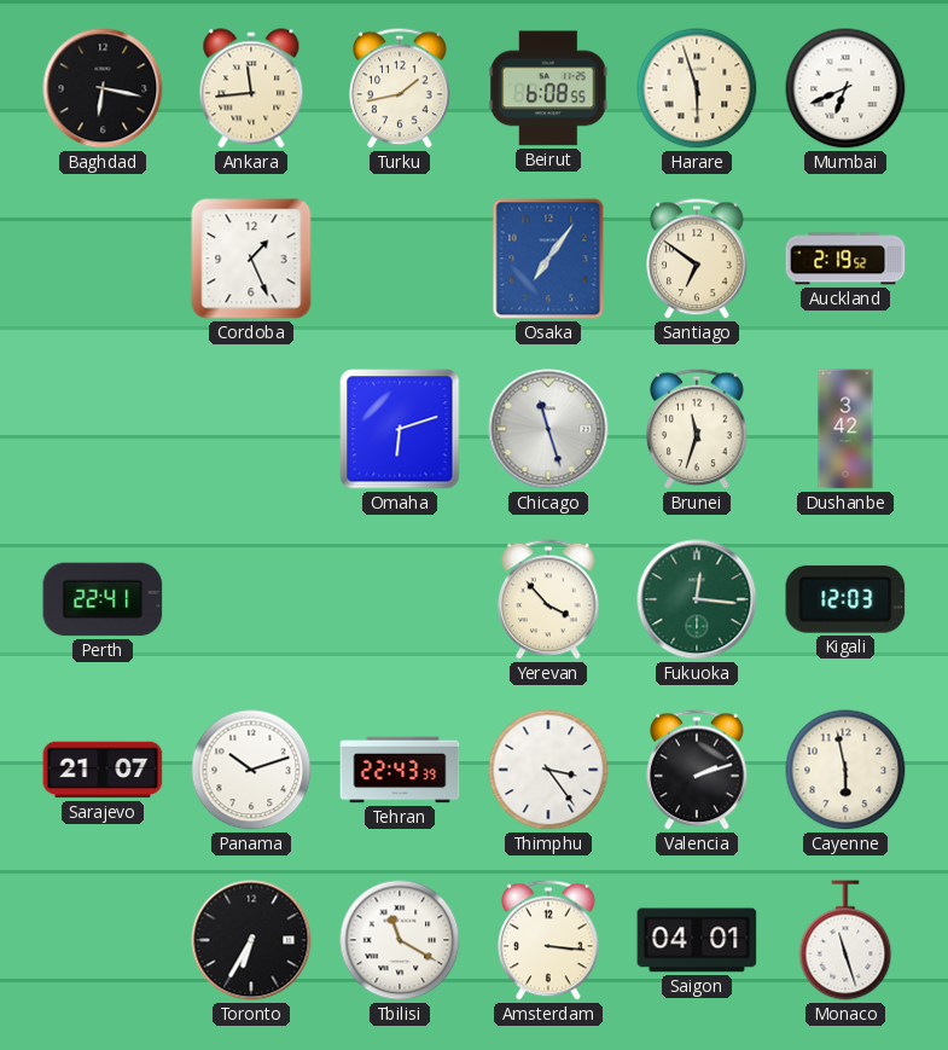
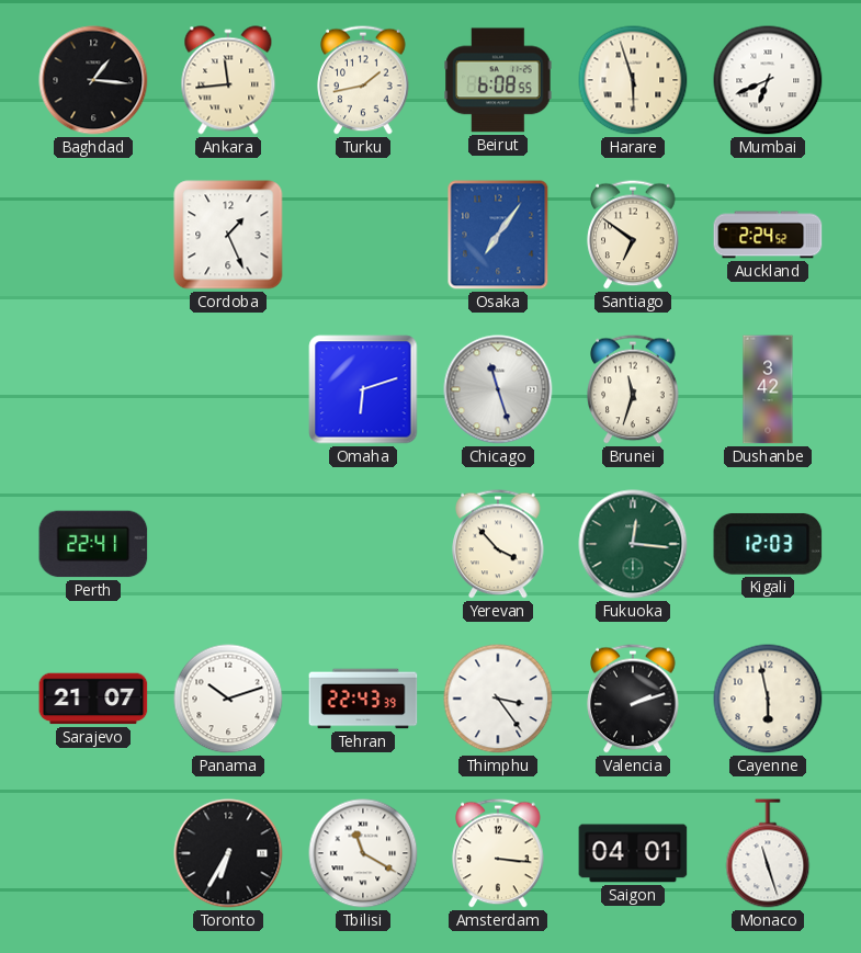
Baghdad: 6:17 -> 1:16
Auckland: 2:19 -> 2:24
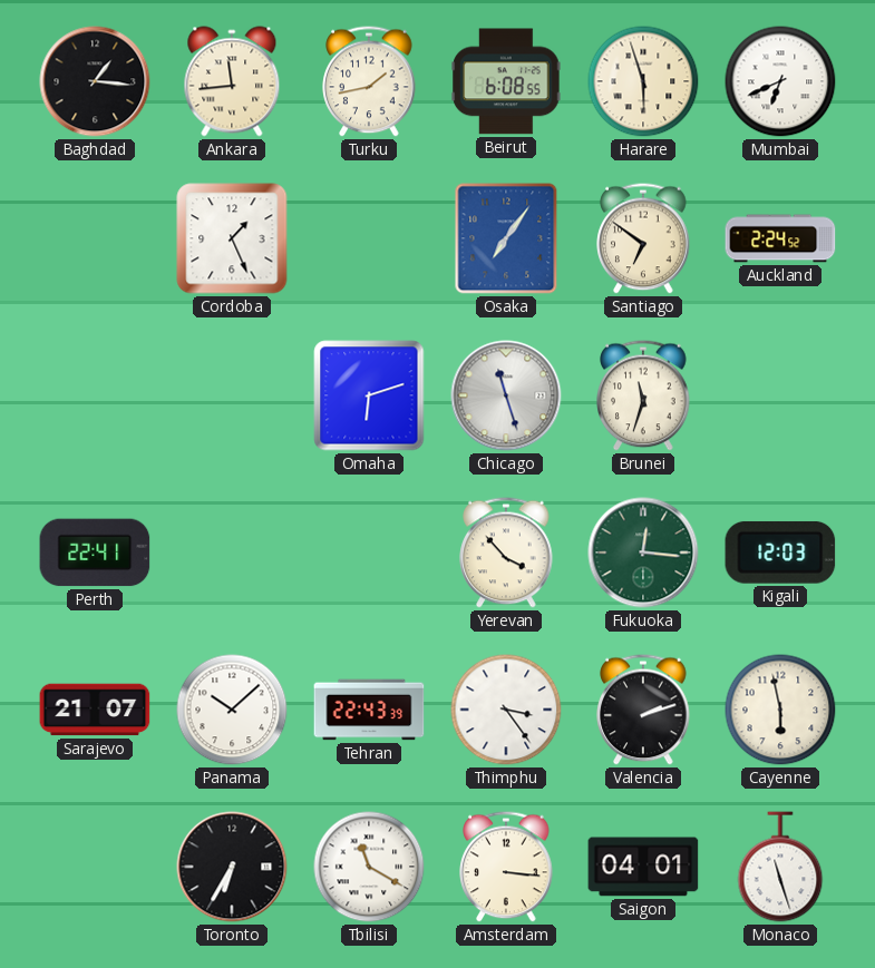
Dushanbe: 3:42 -> none
Panama: 10:12 -> 10:08
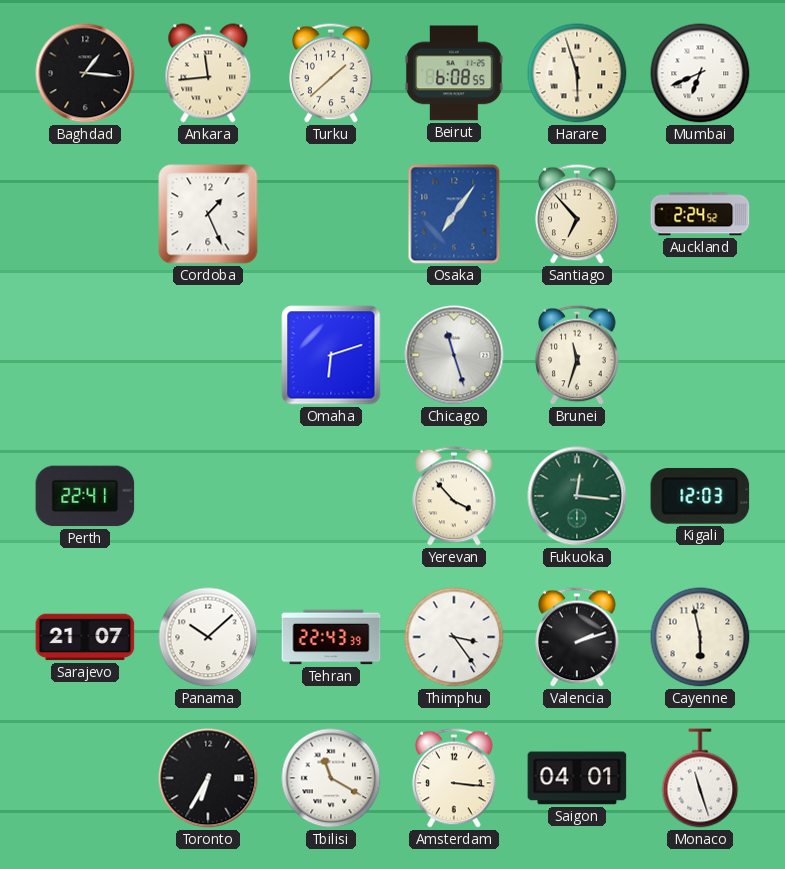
Turku: 1:43 -> 1:38
Santiago: 6:51 -> 6:53
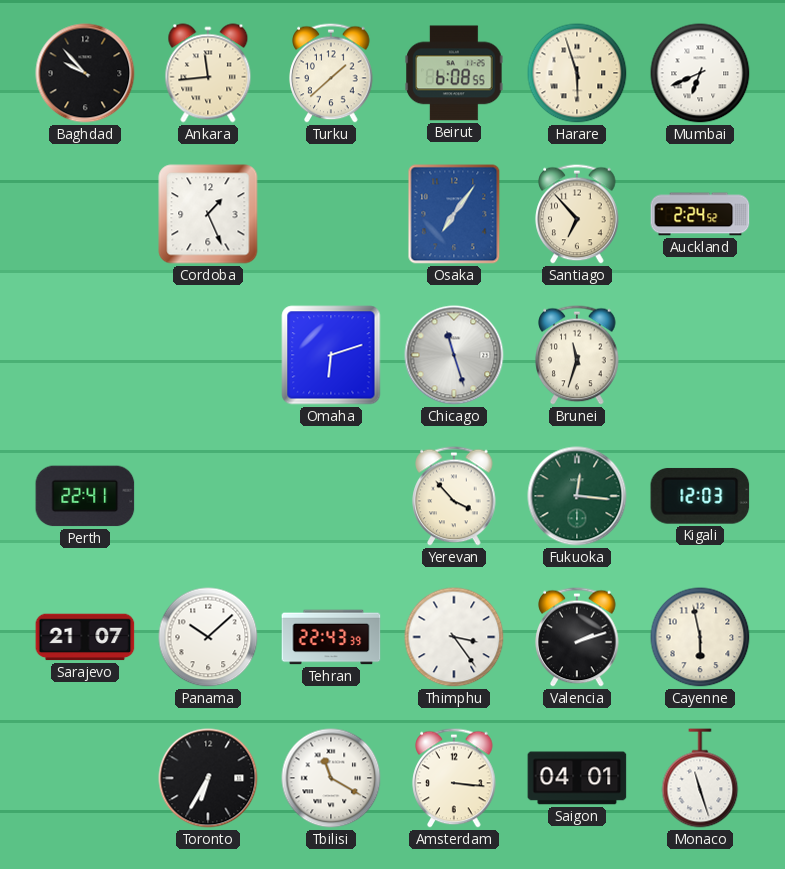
Baghdad: 1:16 -> 9:53
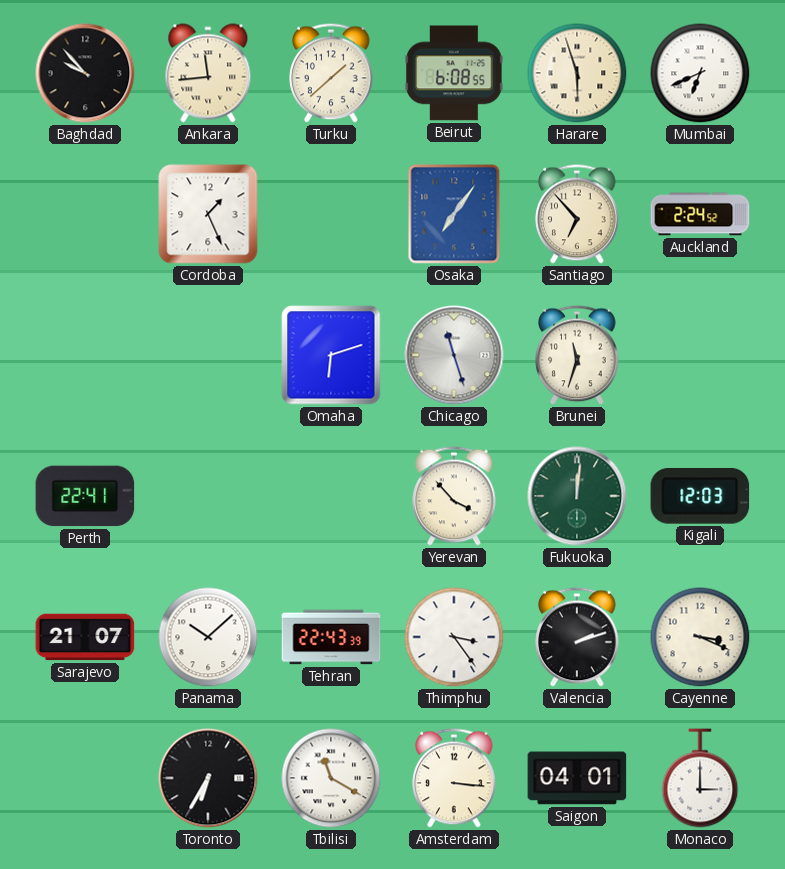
Fukuoka: 12:16 -> 12:01
Cayenne: 5:58 -> 3:19
Monaco: 11:27 -> 3:00
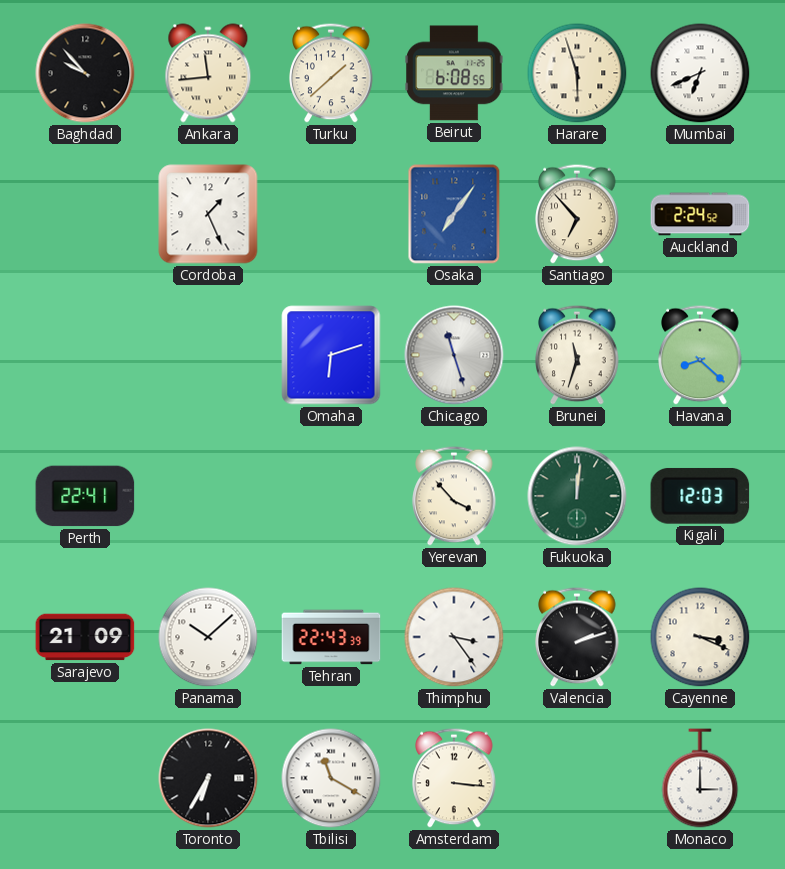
Havana: none -> 8:22
Sarajevo: 21:07 -> 21:09
Saigon: 04:01 -> none
